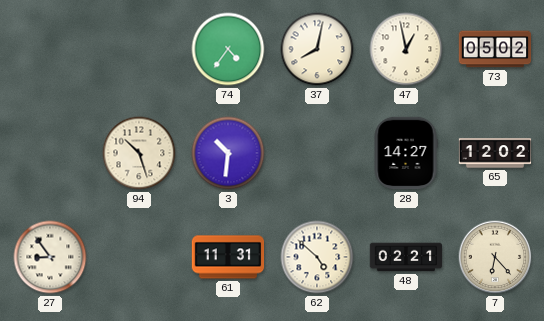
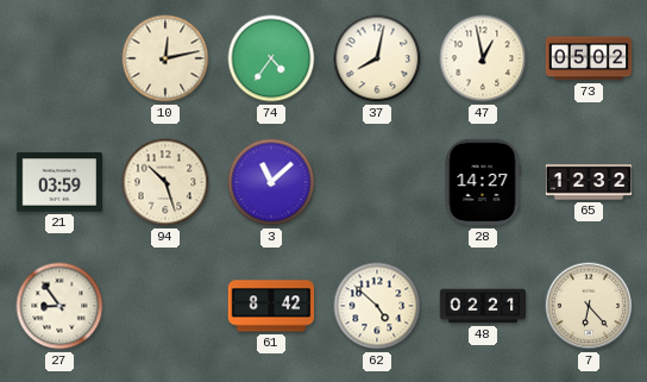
10: none -> 12:13
21: none -> 03:59
3: 10:31 -> 11:08
65: 12:02 -> 12:32
61: 11:31 -> 8:42
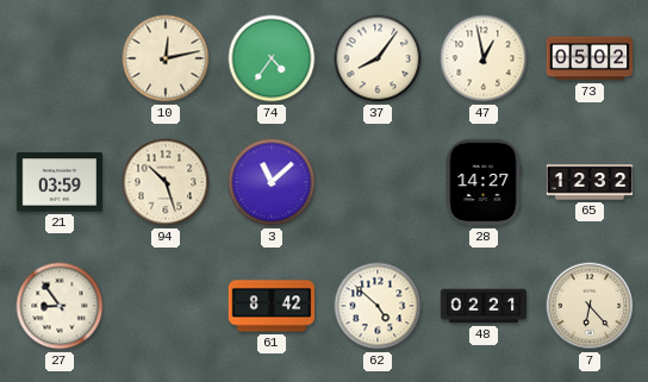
37: 8:02 -> 8:06
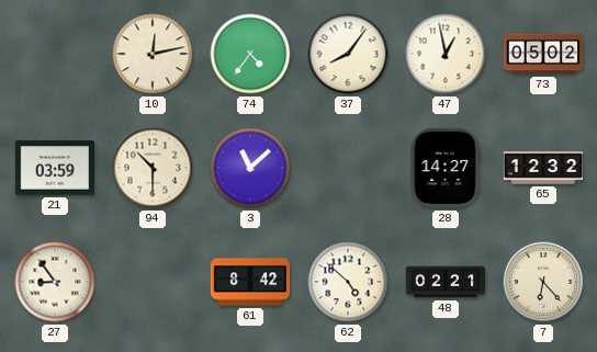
94: 10:27 -> 10:30
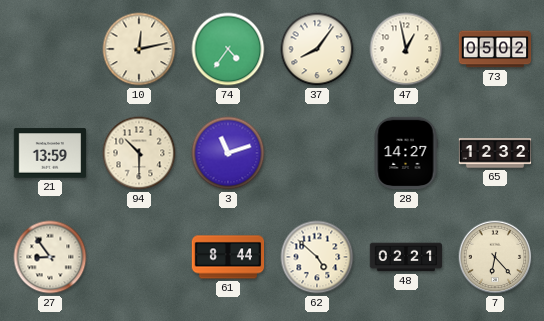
21: 03:59 -> 13:59
3: 11:08 -> 11:12
61: 8:42 -> 8:44
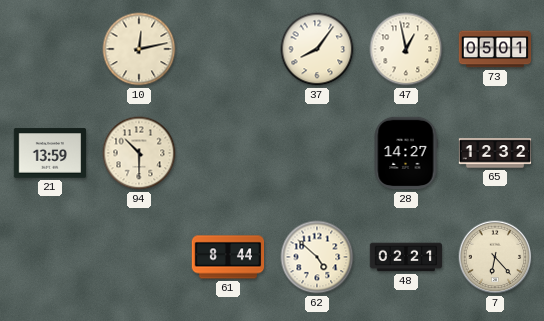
74: 4:36 -> none
73: 05:02 -> 05:01
3: 11:12 -> none
27: 8:54 -> none
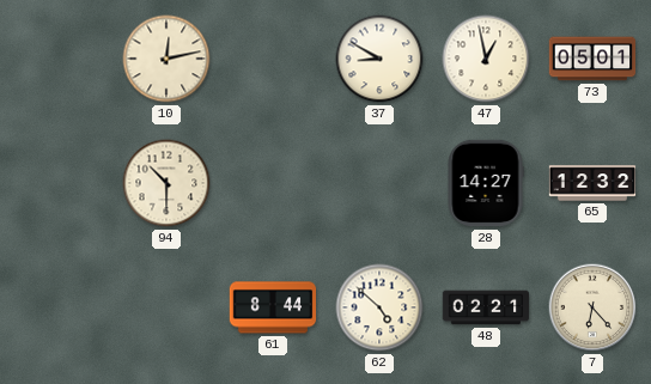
37: 8:06 -> 8:50
21: 13:59 -> none
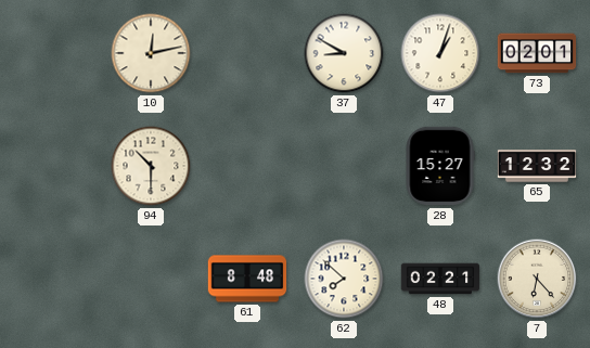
47: 12:58 -> 1:03
73: 05:01 -> 02:01
28: 14:27 -> 15:27
61: 8:44 -> 8:48
62: 4:52 -> 7:52
